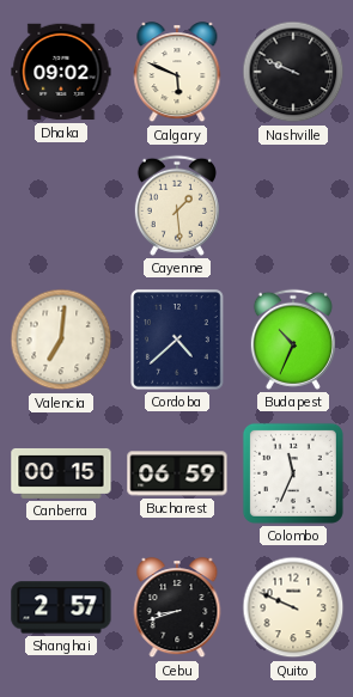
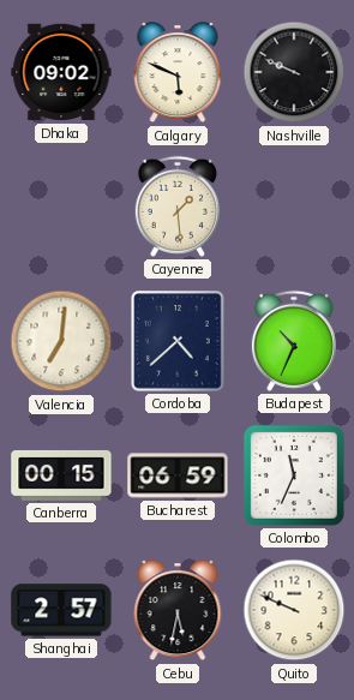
Cebu: 8:42 -> 5:32
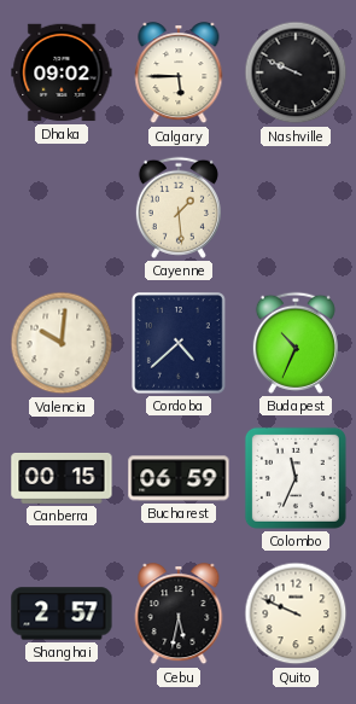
Calgary: 5:49 -> 5:45
Valencia: 7:01 -> 10:01
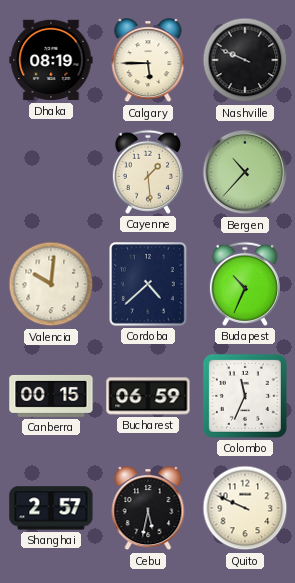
Dhaka: 09:02 -> 08:19
Bergen: none -> 10:37
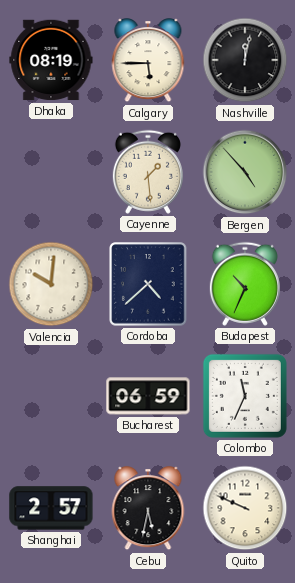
Nashville: 9:49 -> 12:02
Bergen: 10:37 -> 4:53
Canberra: 00:15 -> none
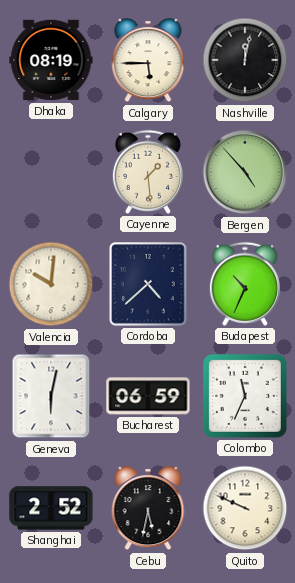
Geneva: none -> 6:02
Shanghai: 2:57 -> 2:52
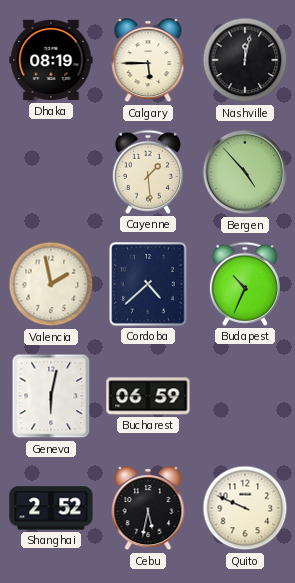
Valencia: 10:01 -> 1:58
Colombo: 11:34 -> none
